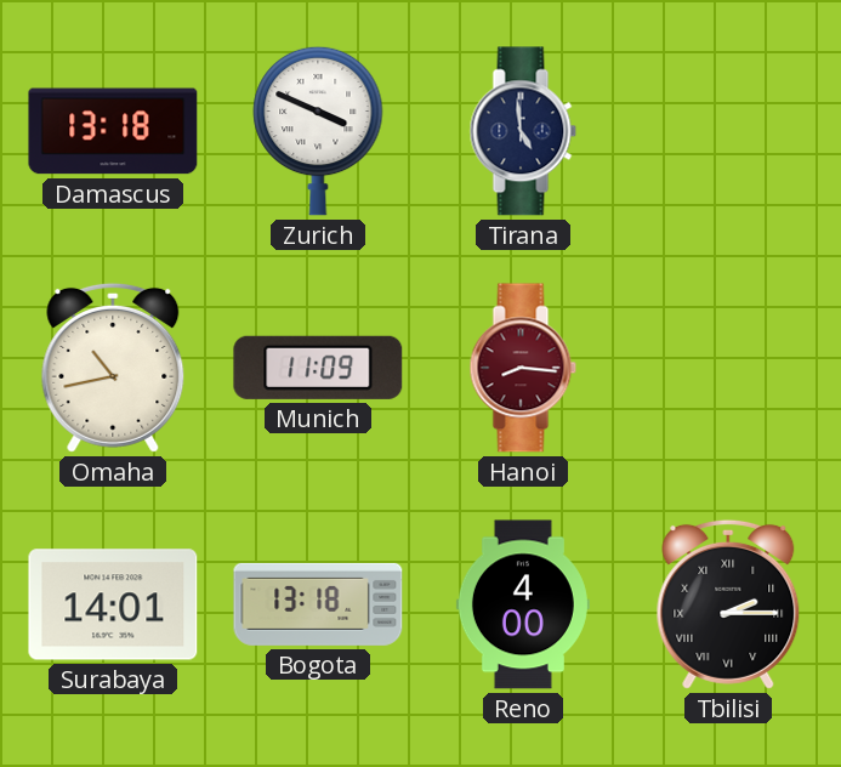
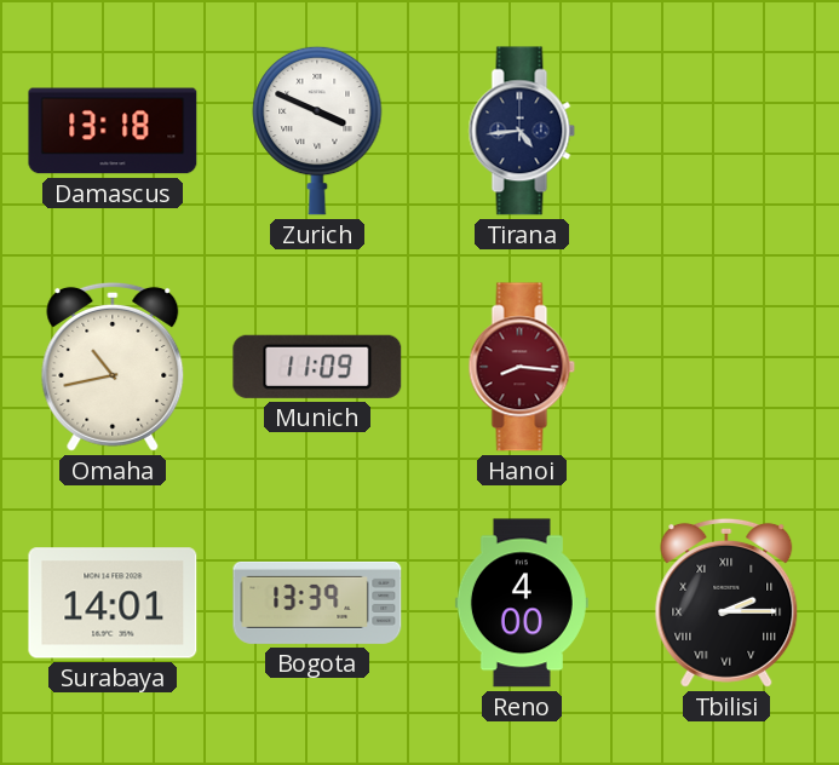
Tirana: 4:59 -> 4:44
Bogota: 13:18 -> 13:39
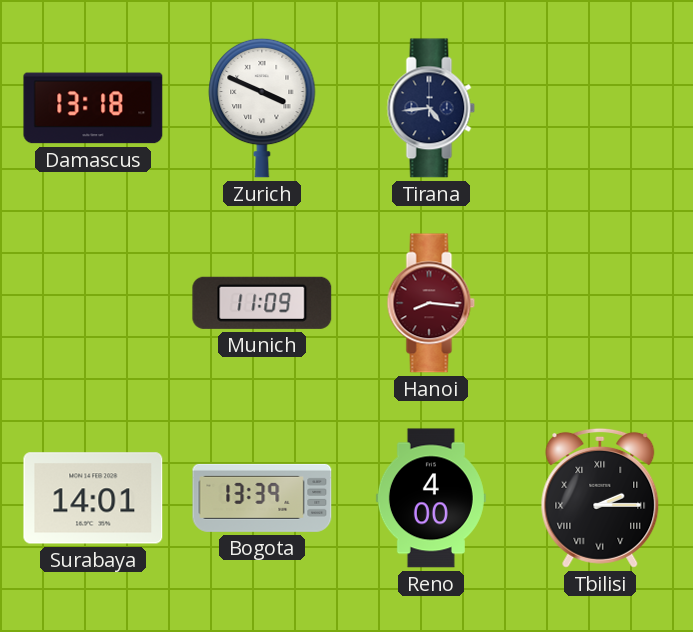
Omaha: 10:43 -> none
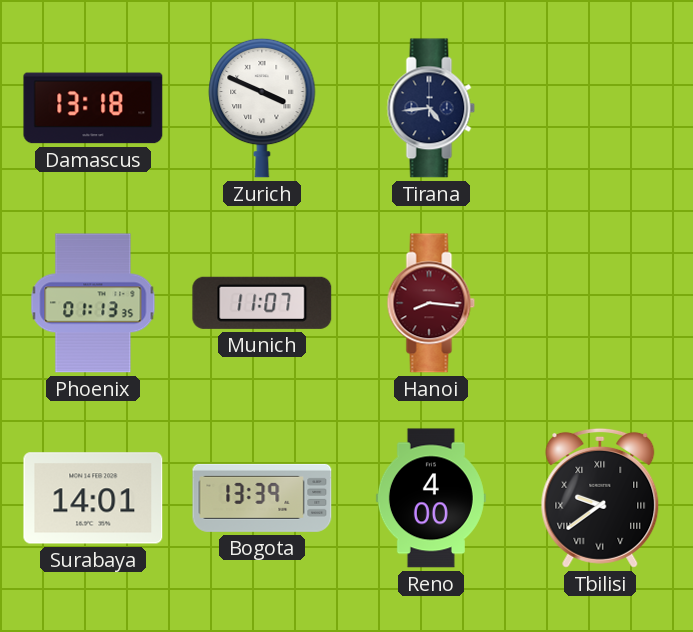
Phoenix: none -> 01:13
Munich: 11:09 -> 11:07
Tbilisi: 2:15 -> 9:39
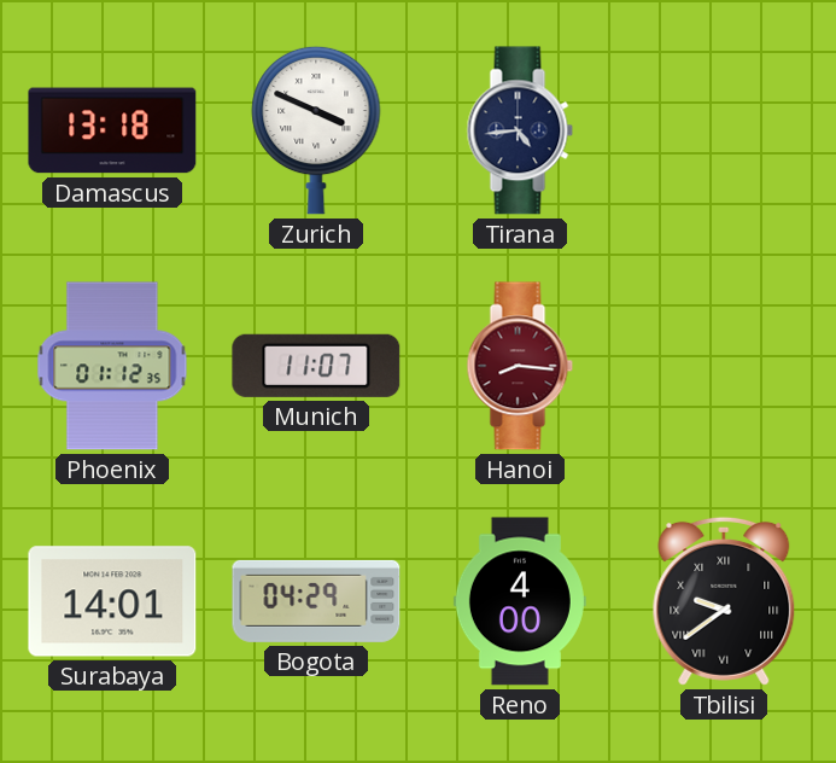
Phoenix: 01:13 -> 01:12
Bogota: 13:39 -> 04:29
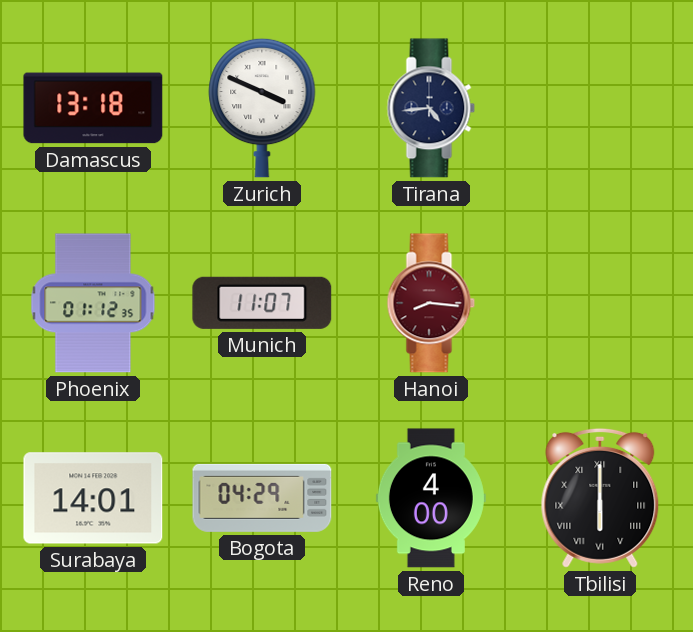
Tbilisi: 9:39 -> 6:00
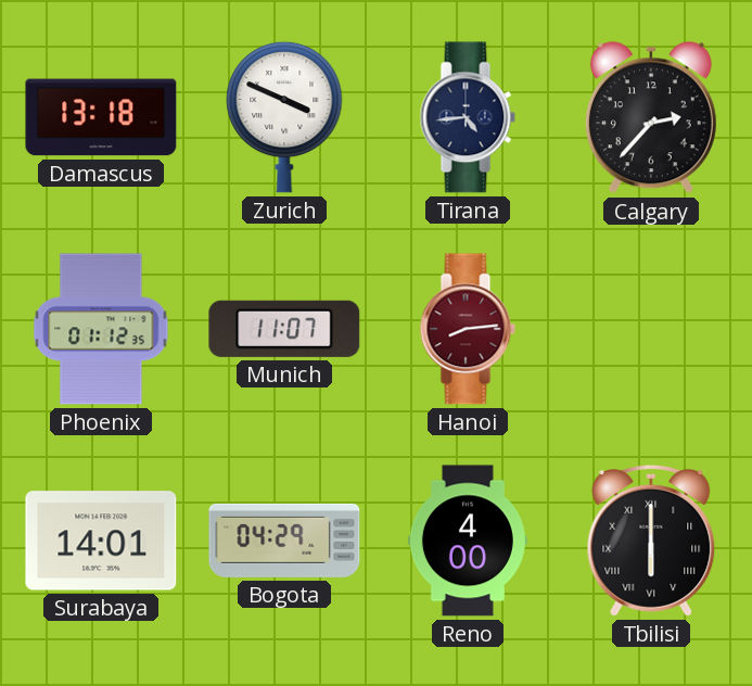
Calgary: none -> 2:37
Hanoi: 8:16 -> 8:14
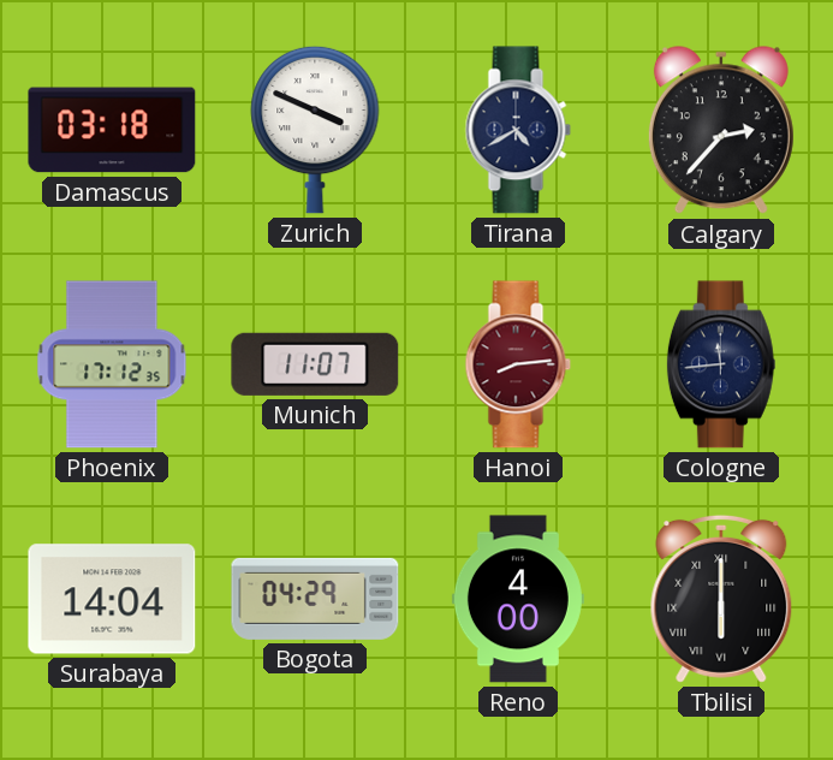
Damascus: 13:18 -> 03:18
Tirana: 4:44 -> 4:40
Phoenix: 01:12 -> 17:12
Cologne: none -> 11:44
Surabaya: 14:01 -> 14:04
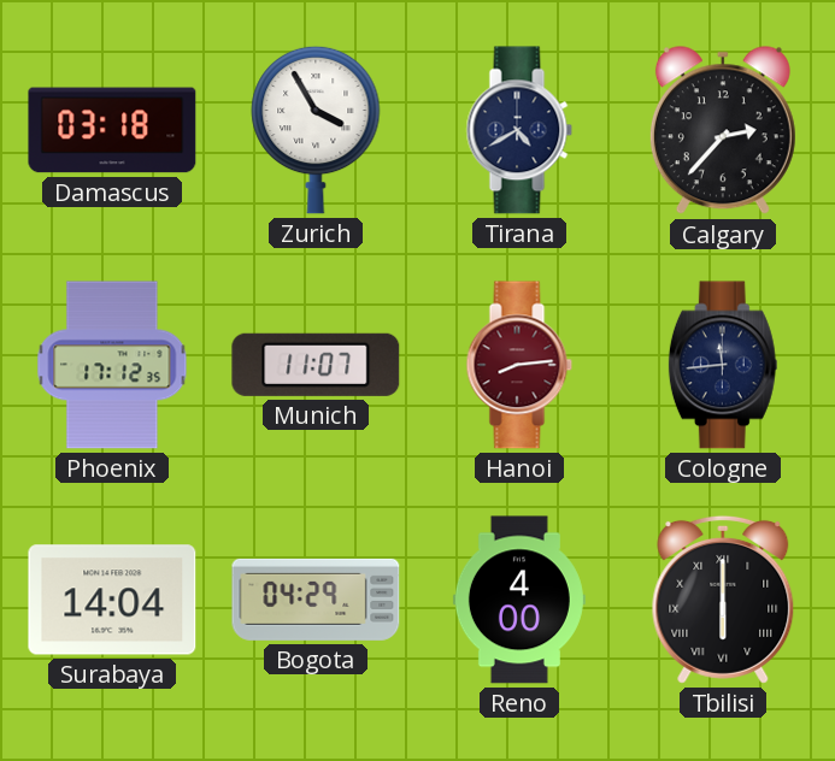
Zurich: 3:49 -> 3:55
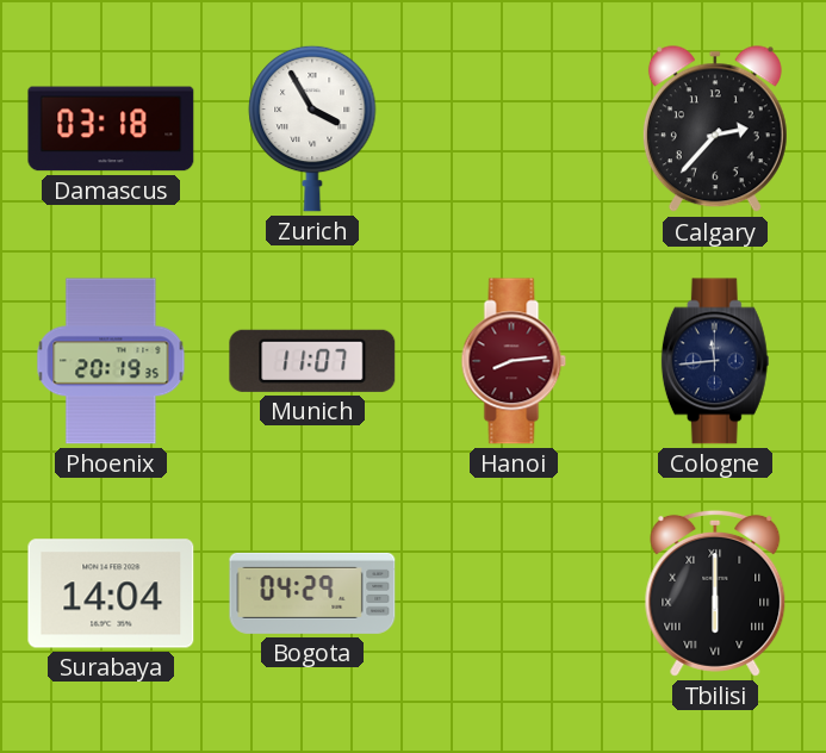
Tirana: 4:40 -> none
Phoenix: 17:12 -> 20:19
Reno: 4:00 -> none
